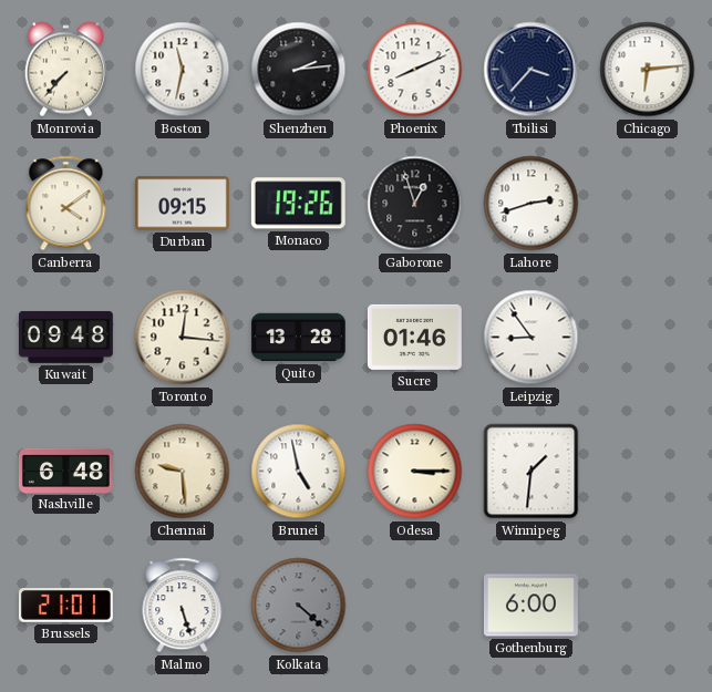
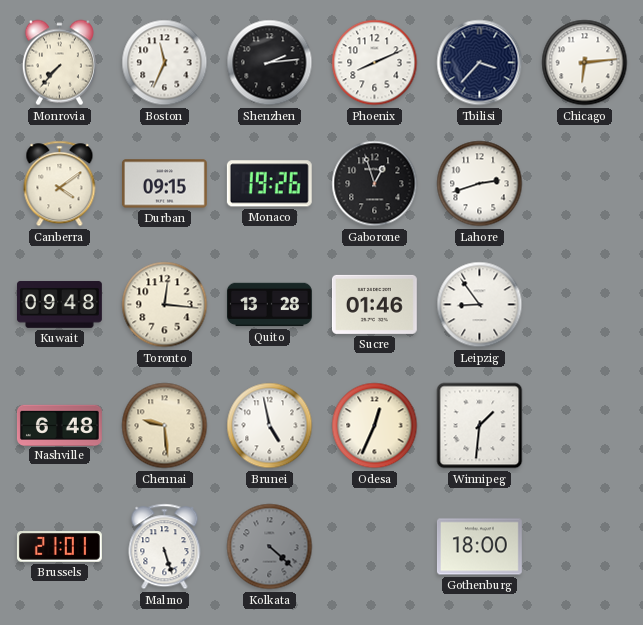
Boston: 11:32 -> 11:34
Odesa: 3:15 -> 12:34
Gothenburg: 6:00 -> 18:00
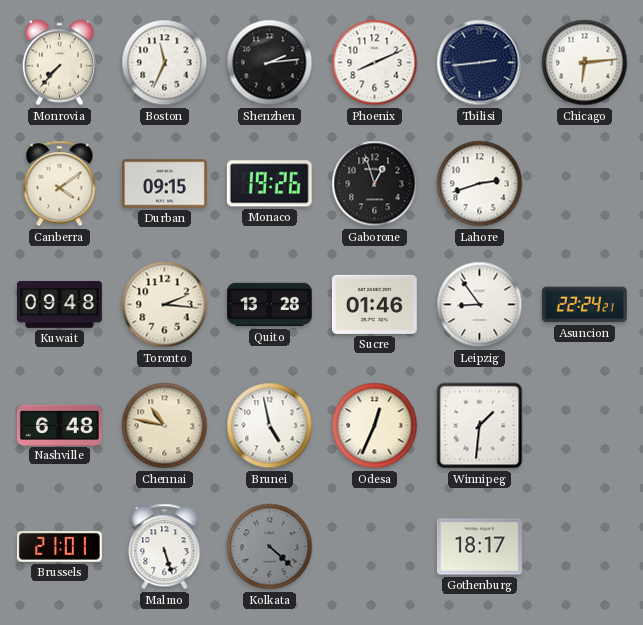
Tbilisi: 3:37 -> 2:44
Toronto: 12:16 -> 2:16
Asuncion: none -> 22:24
Chennai: 9:29 -> 10:47
Gothenburg: 18:00 -> 18:17
